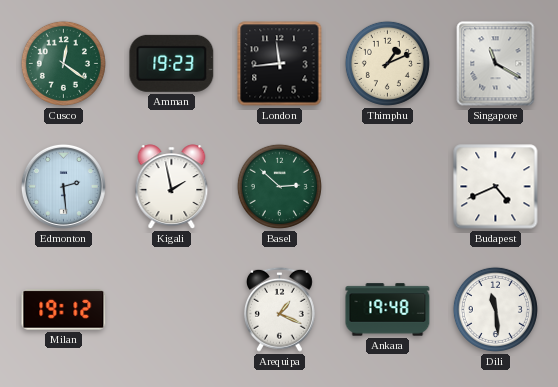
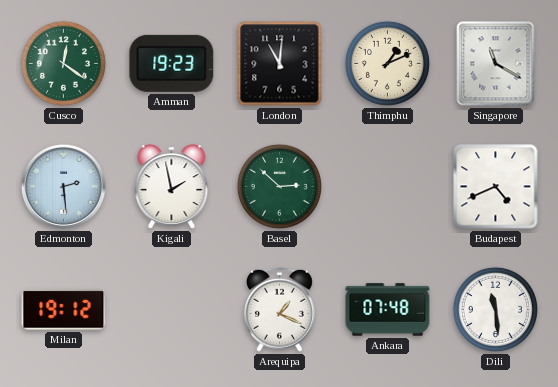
London: 11:44 -> 11:01
Ankara: 19:48 -> 07:48
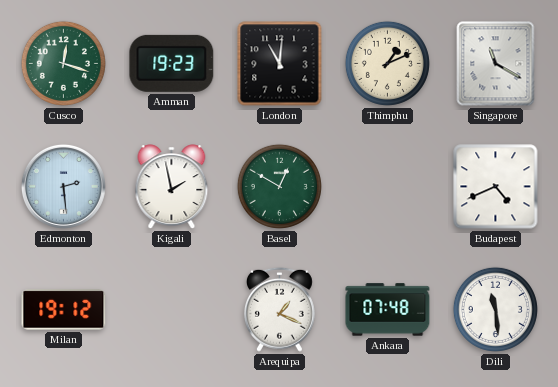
Cusco: 12:21 -> 12:18
Basel: 2:52 -> 12:50
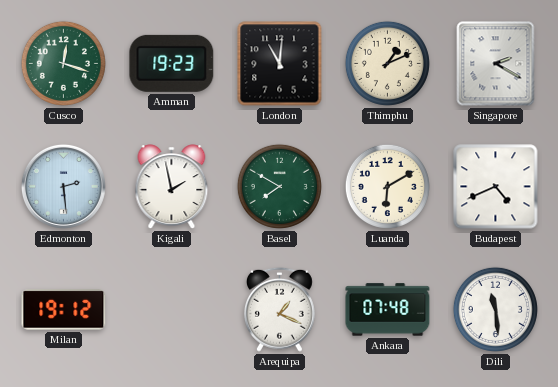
Singapore: 11:20 -> 2:20
Basel: 12:50 -> 7:50
Luanda: none -> 6:10
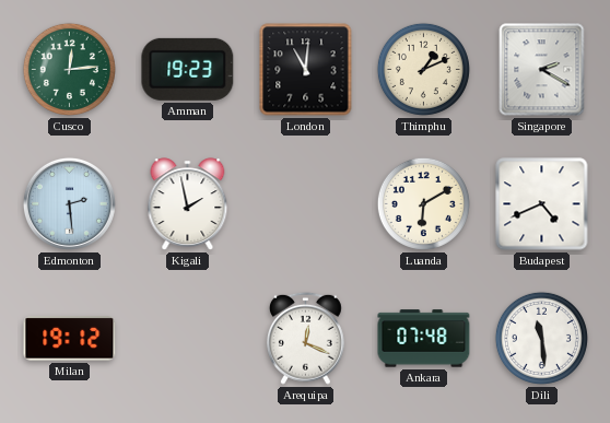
Cusco: 12:18 -> 12:14
Basel: 7:50 -> none
Arequipa: 1:19 -> 12:19
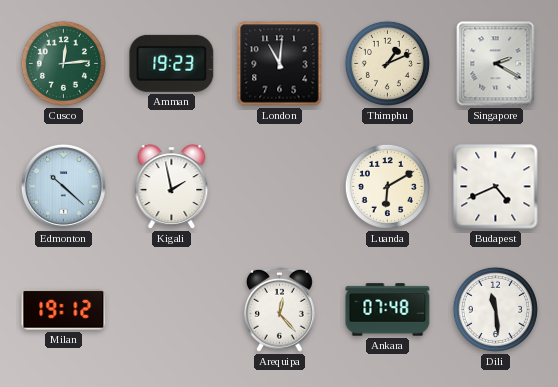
Edmonton: 2:29 -> 10:22
Arequipa: 12:19 -> 12:23
